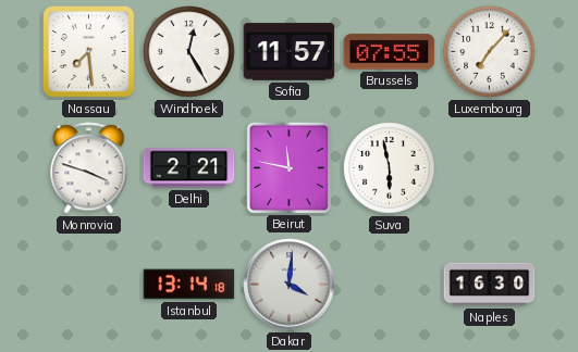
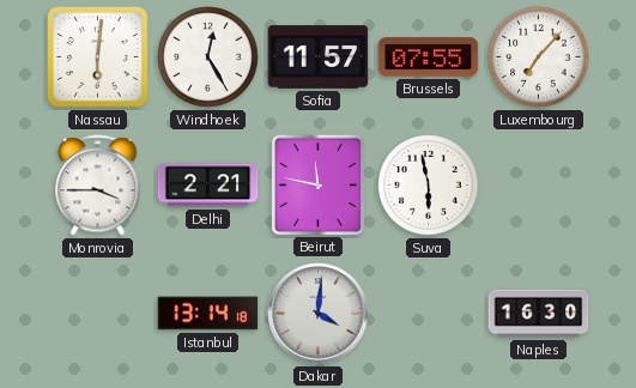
Nassau: 7:29 -> 6:01
Monrovia: 3:48 -> 3:45
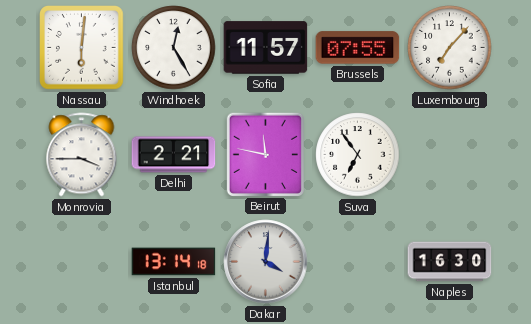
Suva: 5:58 -> 6:54
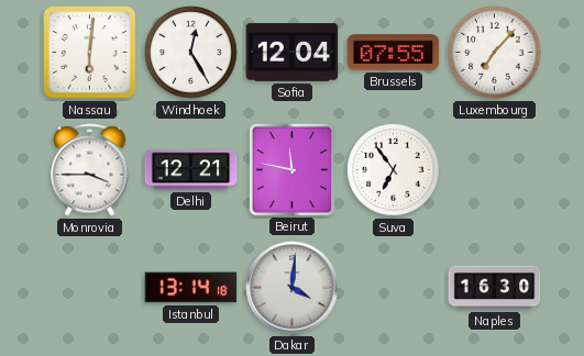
Sofia: 11:57 -> 12:04
Delhi: 2:21 -> 12:21
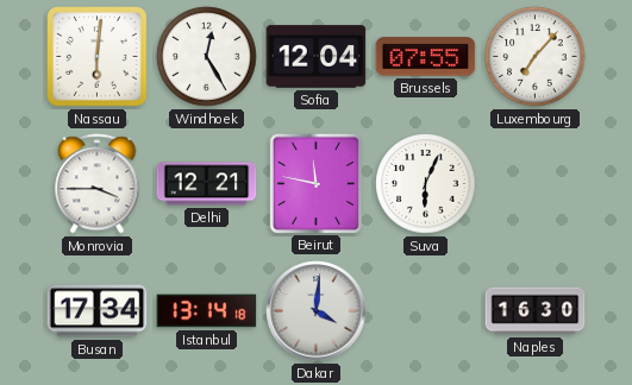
Suva: 6:54 -> 6:04
Busan: none -> 17:34
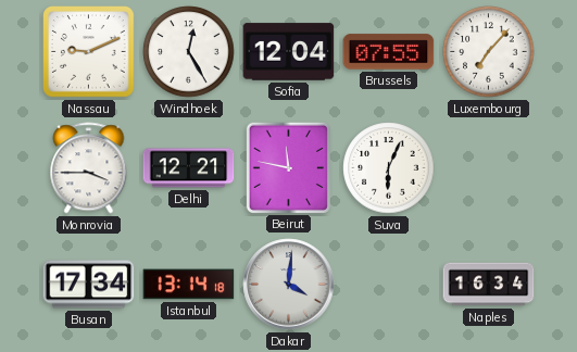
Nassau: 6:01 -> 9:11
Naples: 16:30 -> 16:34
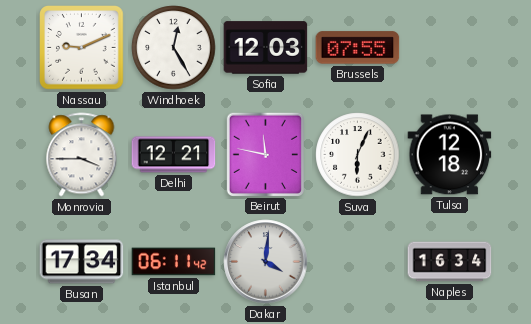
Sofia: 12:04 -> 12:03
Luxembourg: 7:07 -> none
Tulsa: none -> 12:18
Istanbul: 13:14 -> 06:11
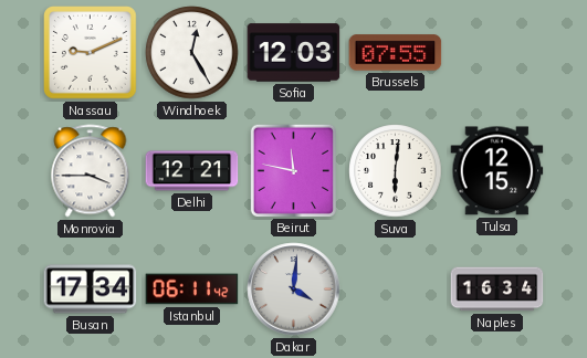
Suva: 6:04 -> 6:01
Tulsa: 12:18 -> 12:15
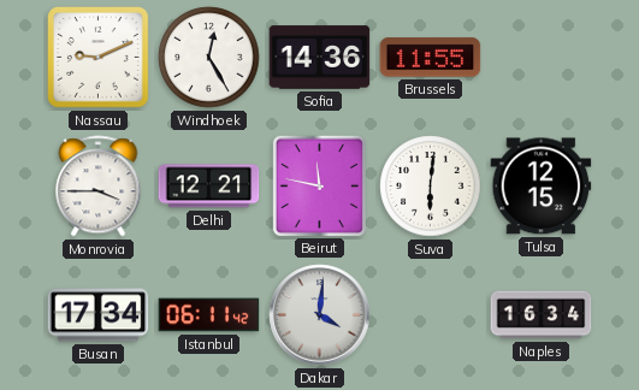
Sofia: 12:03 -> 14:36
Brussels: 07:55 -> 11:55
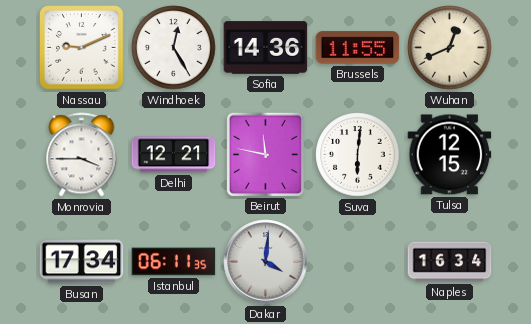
Wuhan: none -> 12:41
Istanbul: 06:11:42 -> 06:11:35
